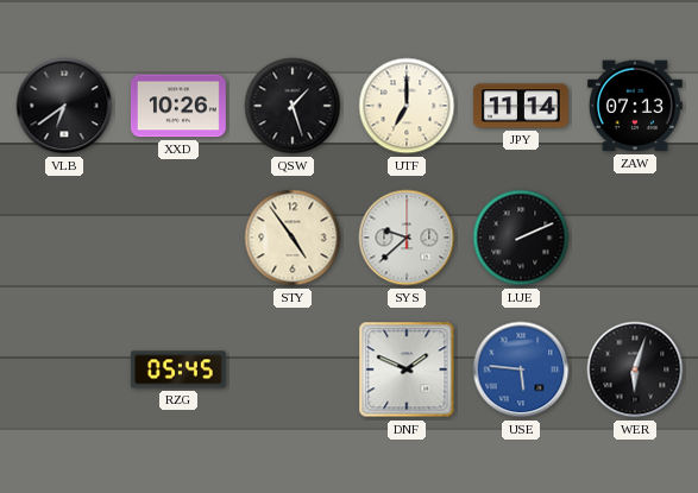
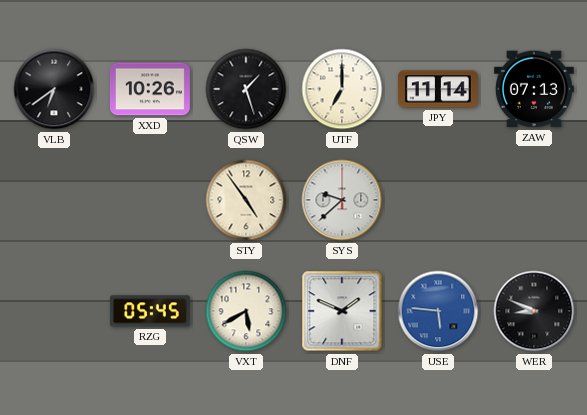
LUE: 2:11 -> none
VXT: none -> 5:40
WER: 6:03 -> 8:49
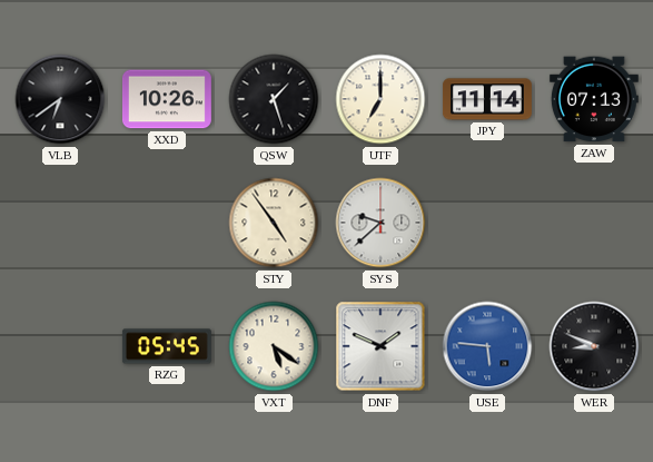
VXT: 5:40 -> 5:21
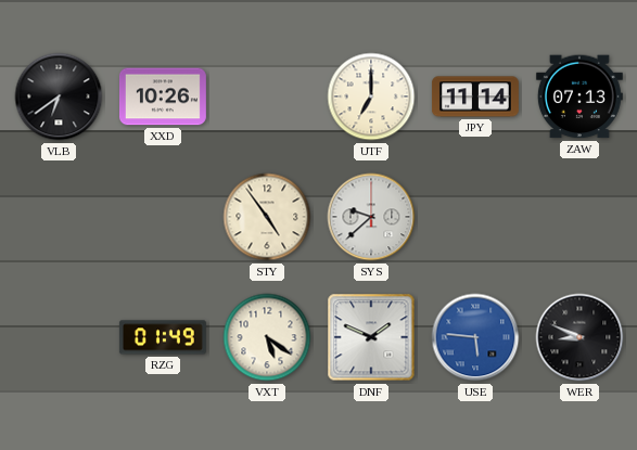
QSW: 1:27 -> none
RZG: 05:45 -> 01:49
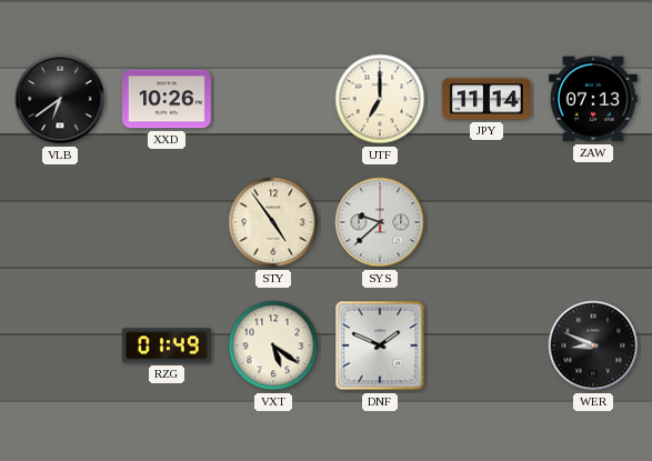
USE: 5:46 -> none
